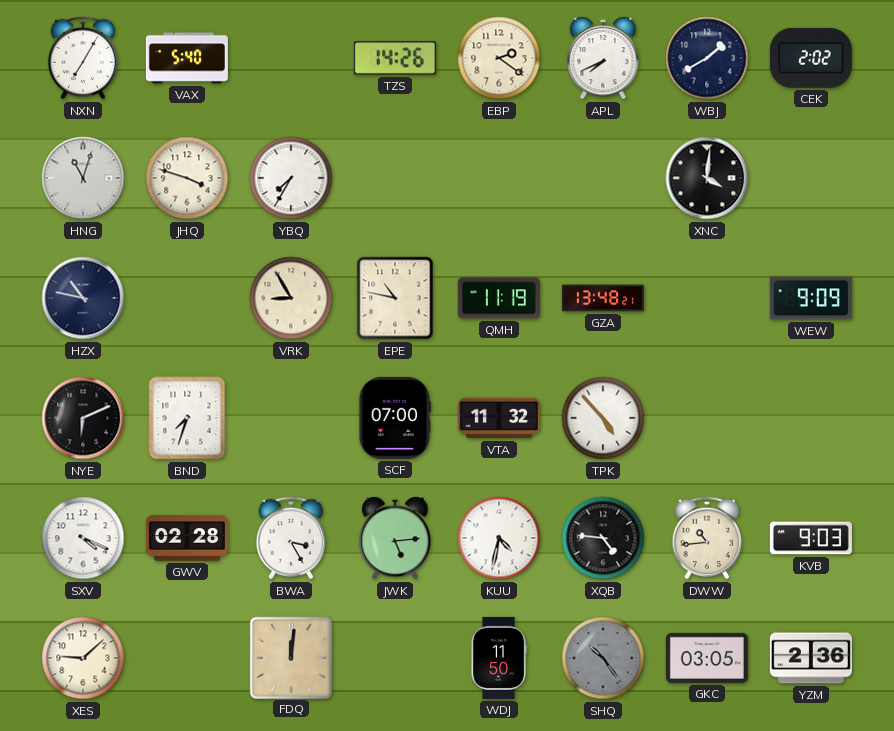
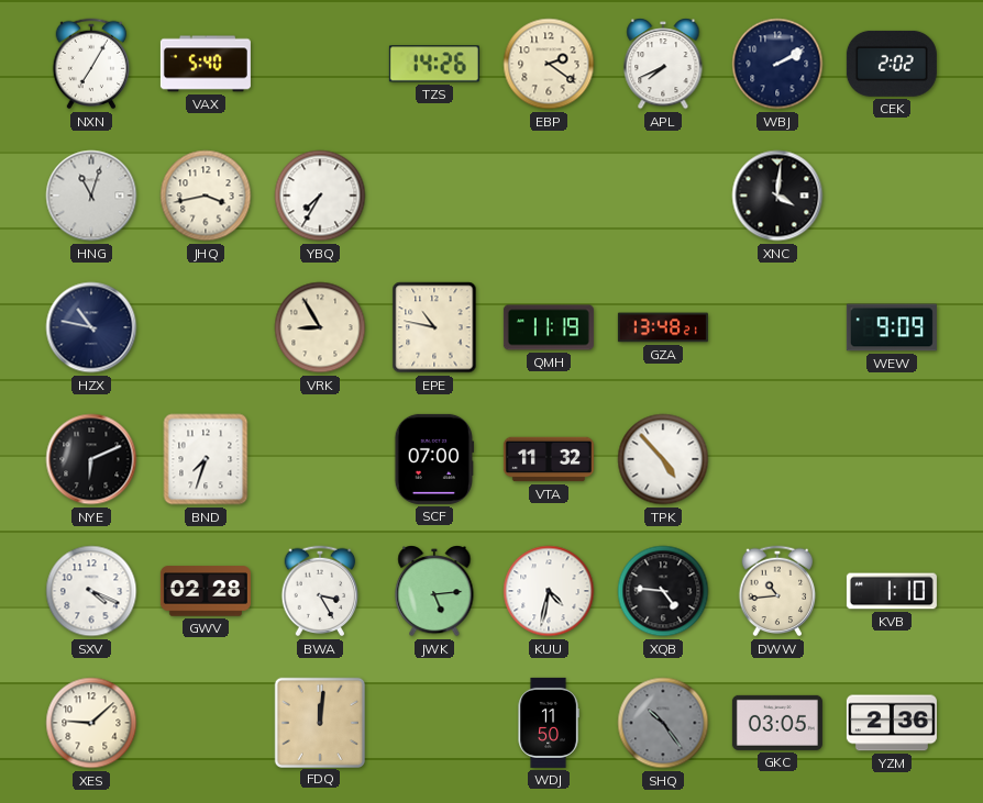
WBJ: 1:40 -> 2:10
JHQ: 3:48 -> 3:43
KVB: 9:03 -> 1:10
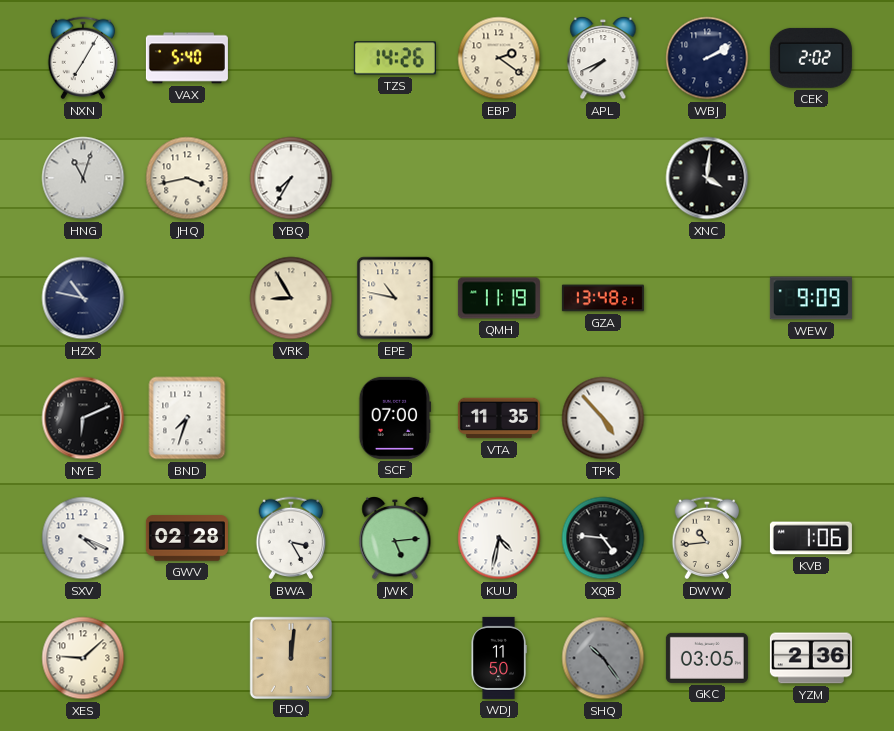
VTA: 11:32 -> 11:35
KVB: 1:10 -> 1:06
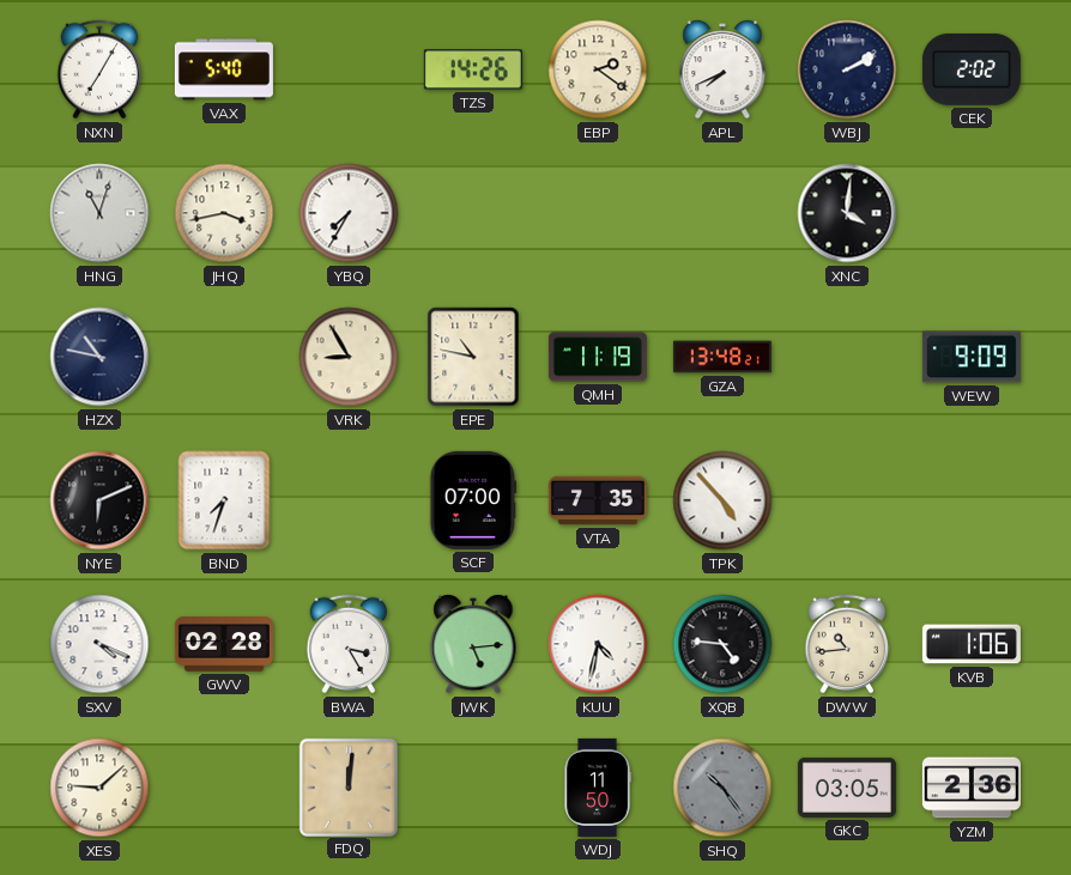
VTA: 11:35 -> 7:35
